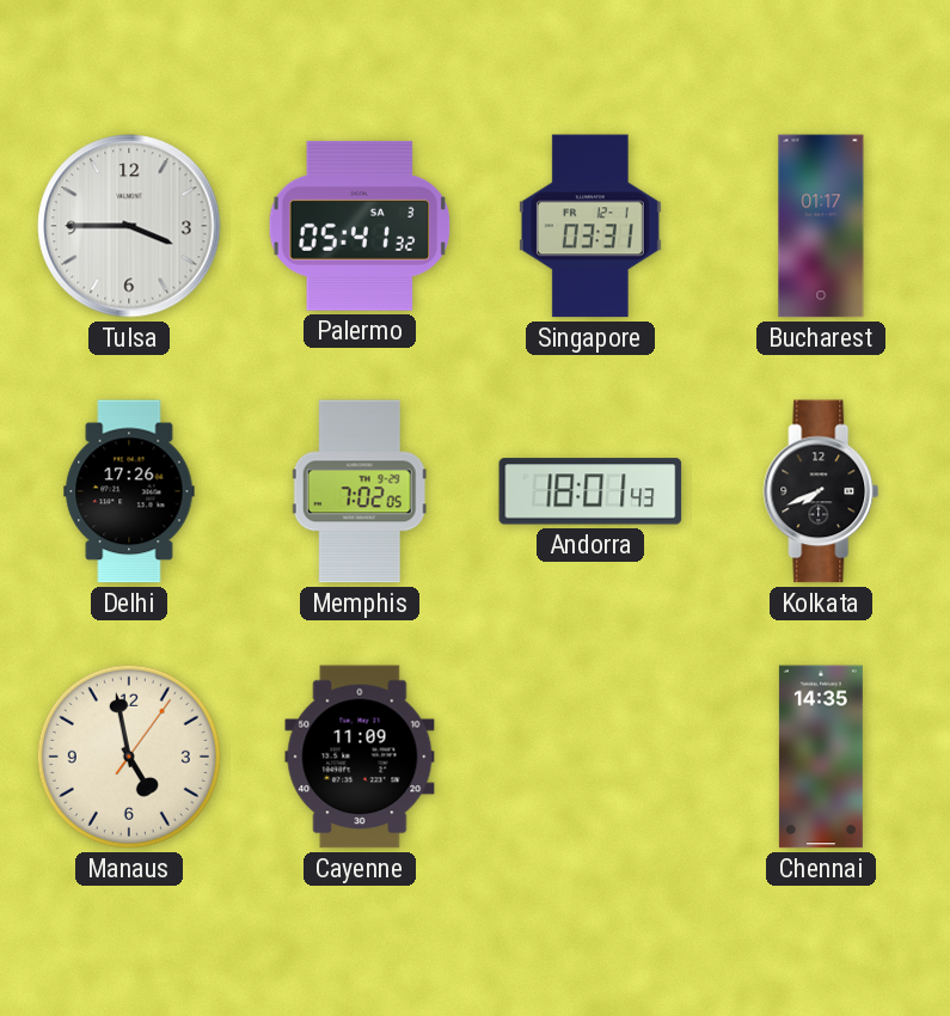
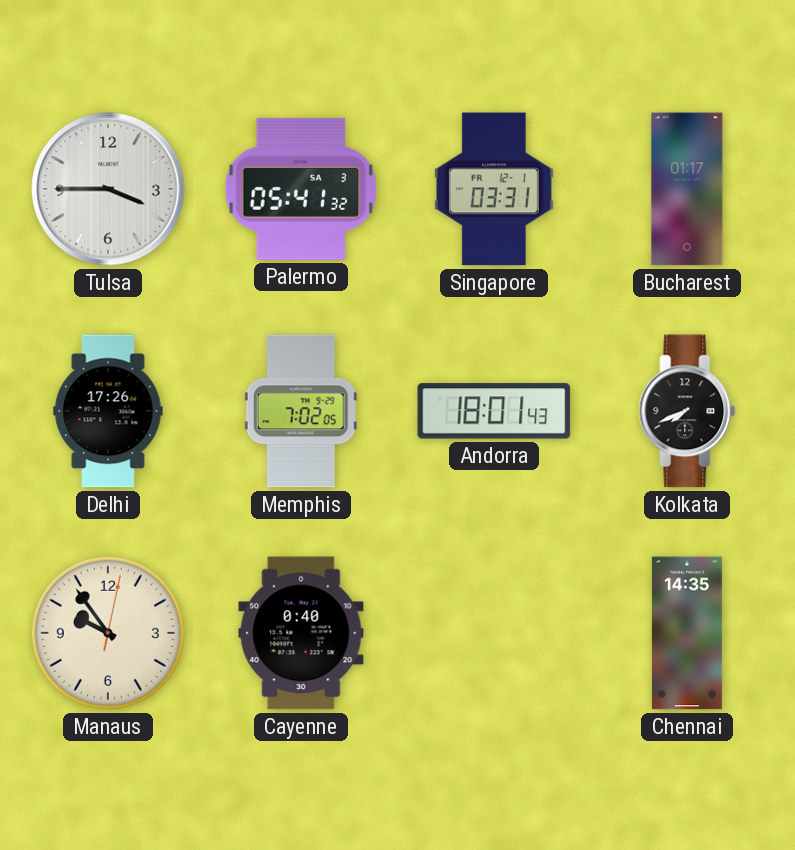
Manaus: 4:58 -> 9:54
Cayenne: 11:09 -> 0:40
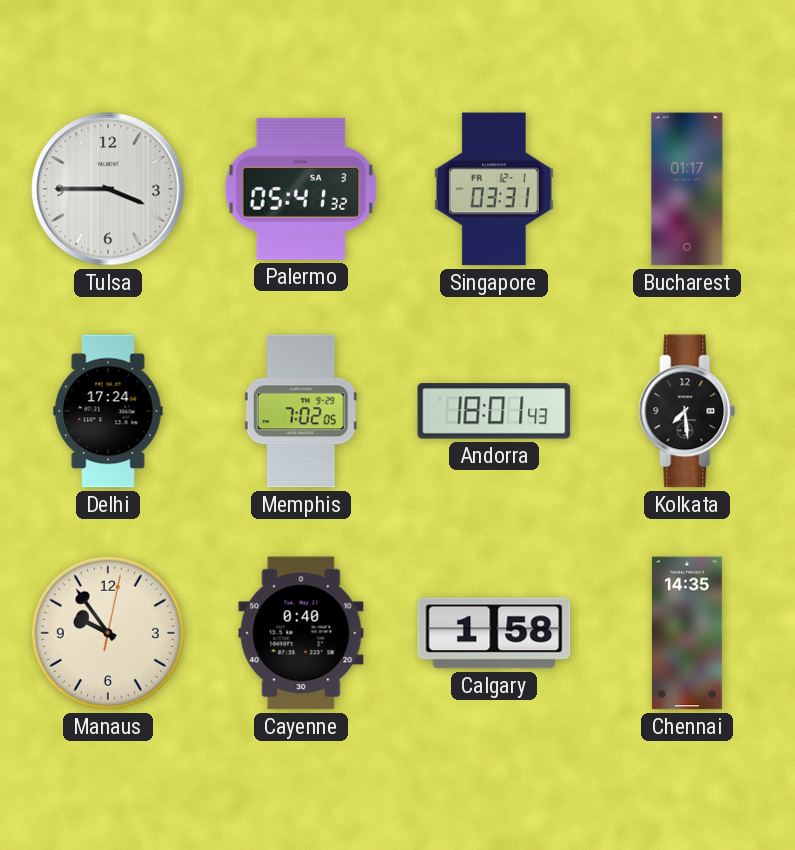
Delhi: 17:26 -> 17:24
Kolkata: 7:41 -> 7:29
Calgary: none -> 1:58
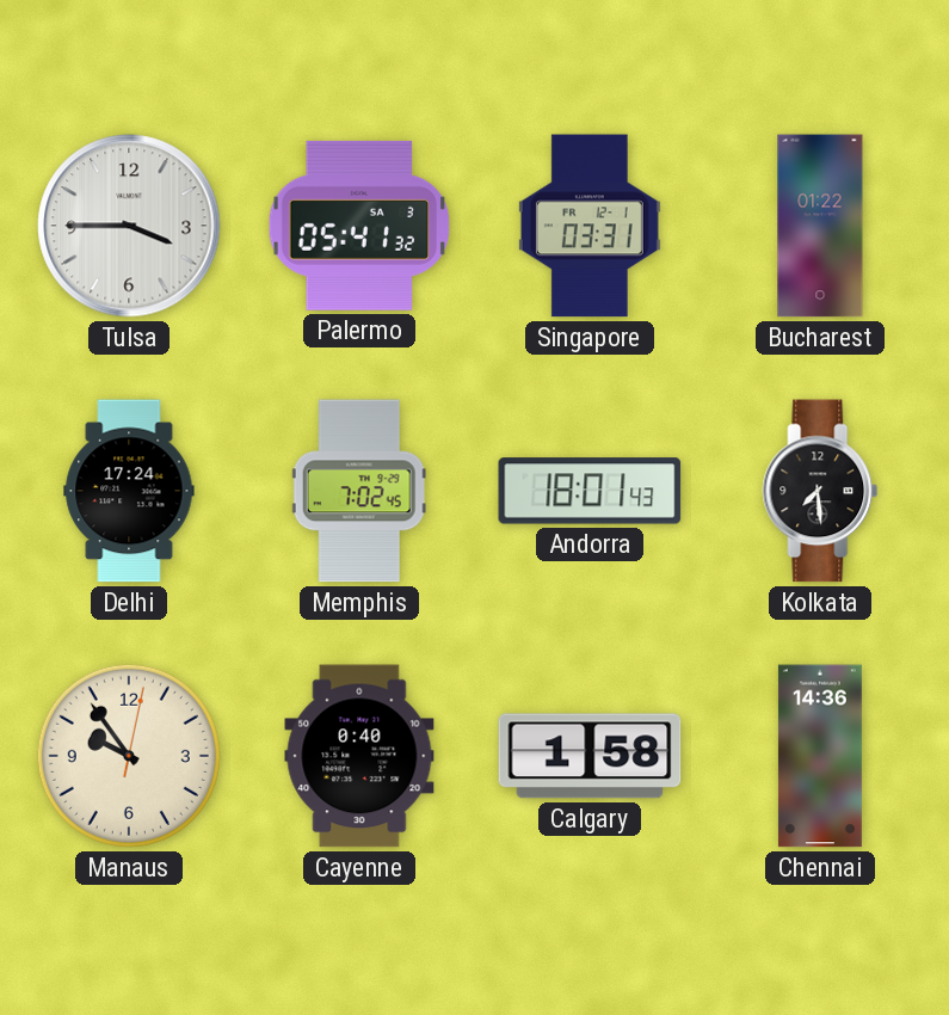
Bucharest: 01:17 -> 01:22
Memphis: 7:02:05 -> 7:02:45
Chennai: 14:35 -> 14:36
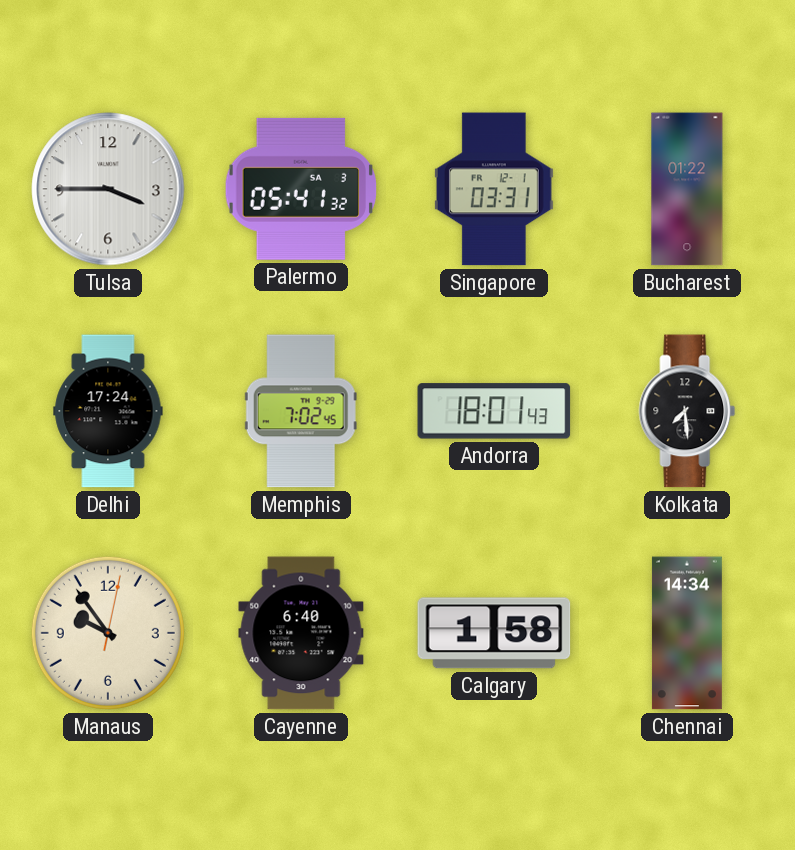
Cayenne: 0:40 -> 6:40
Chennai: 14:36 -> 14:34
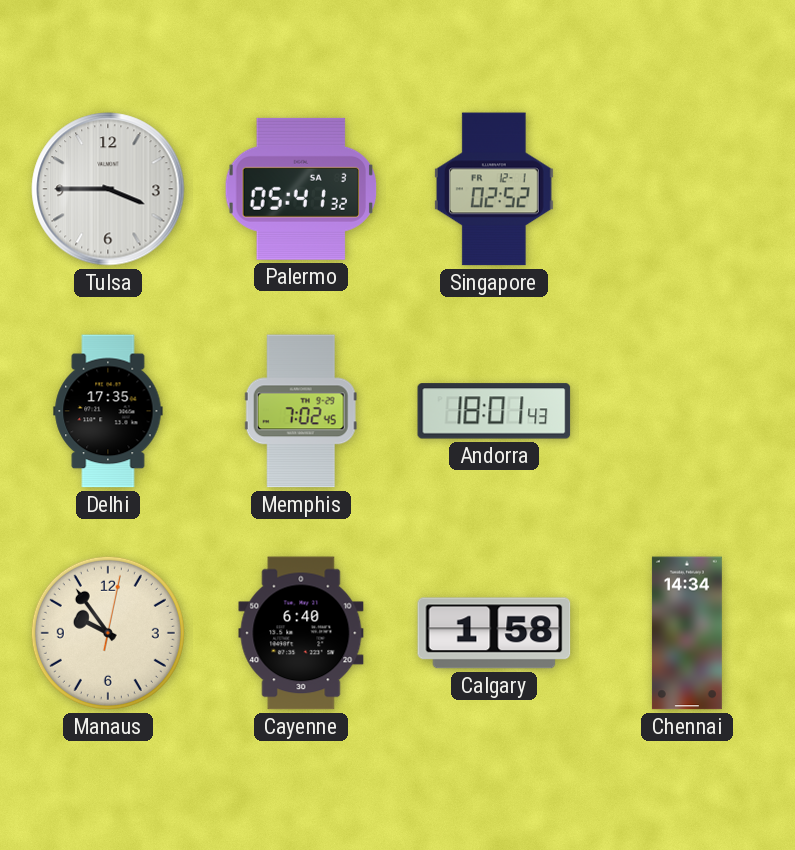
Singapore: 03:31 -> 02:52
Bucharest: 01:22 -> none
Delhi: 17:24 -> 17:35
Kolkata: 7:29 -> none
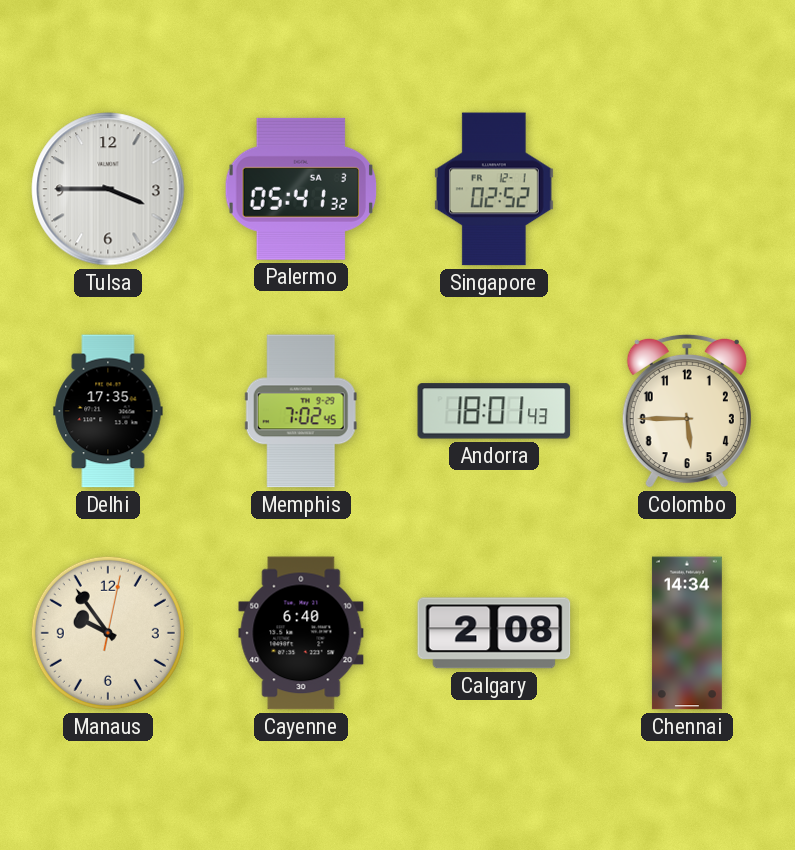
Colombo: none -> 5:45
Calgary: 1:58 -> 2:08
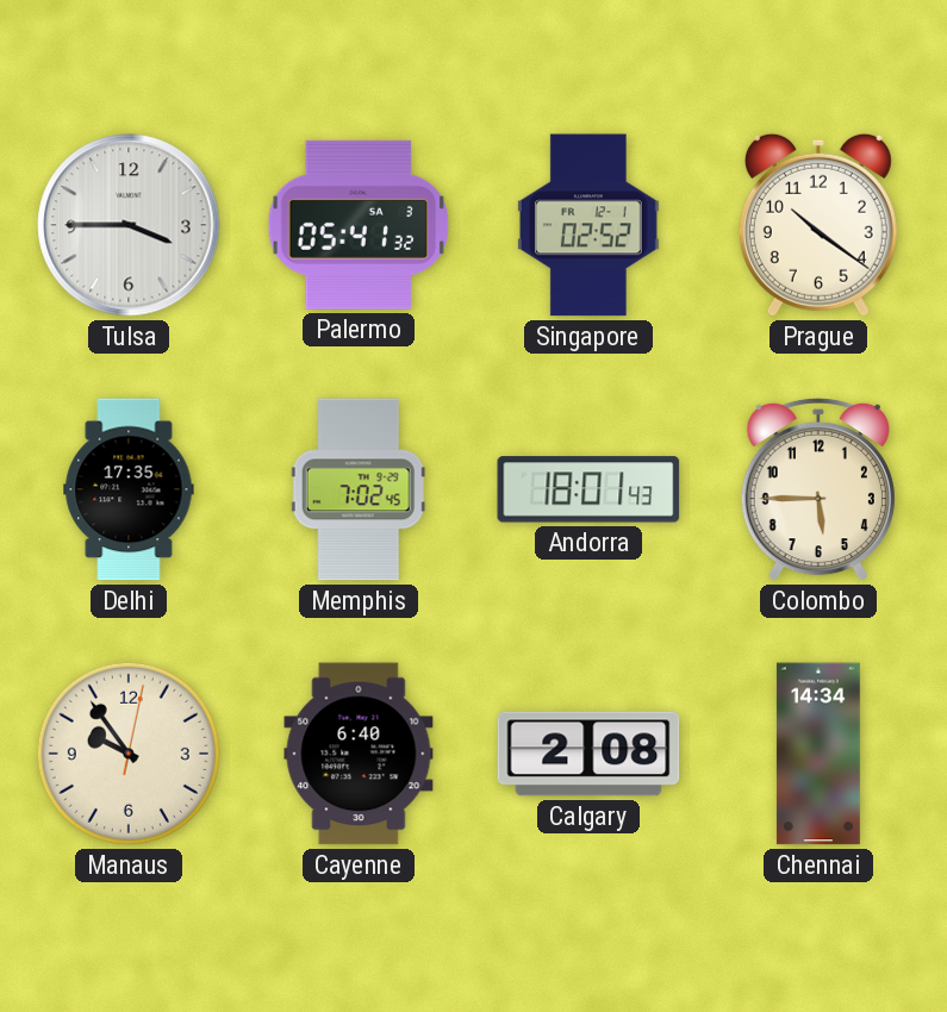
Prague: none -> 10:21
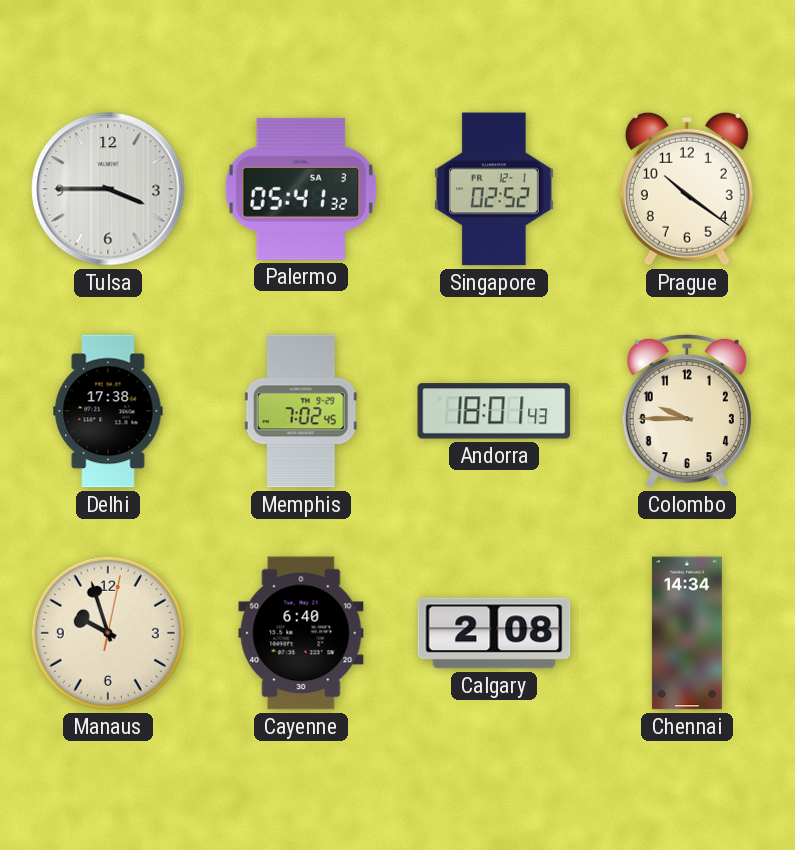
Delhi: 17:35 -> 17:38
Colombo: 5:45 -> 9:45
Manaus: 9:54 -> 9:57
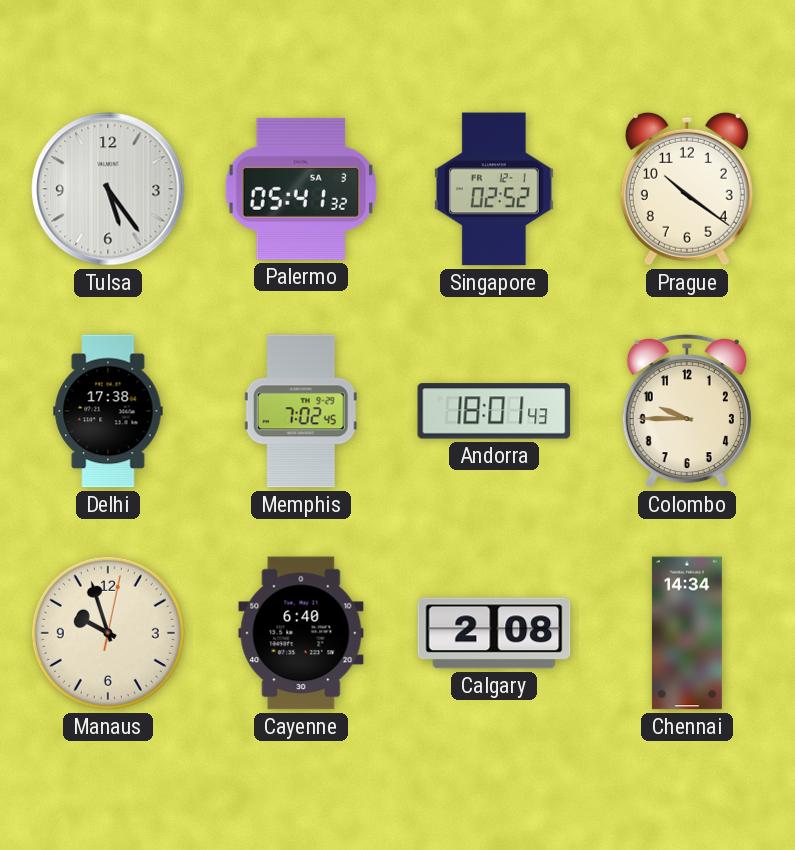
Tulsa: 3:45 -> 5:24
